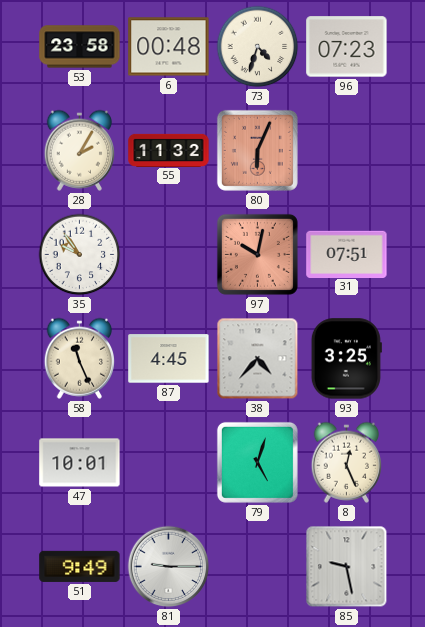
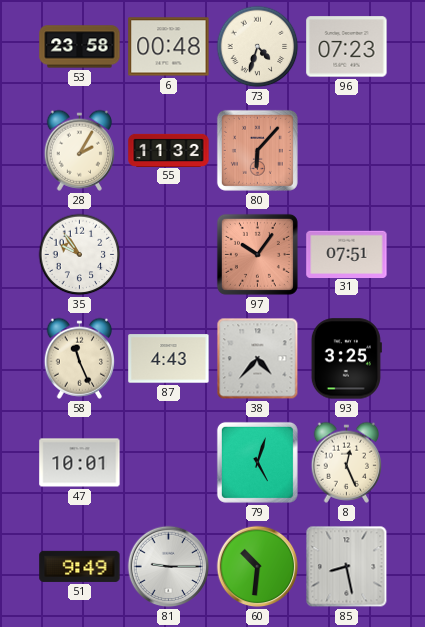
80: 6:04 -> 6:07
97: 10:02 -> 10:06
87: 4:45 -> 4:43
60: none -> 10:31
85: 9:28 -> 8:28
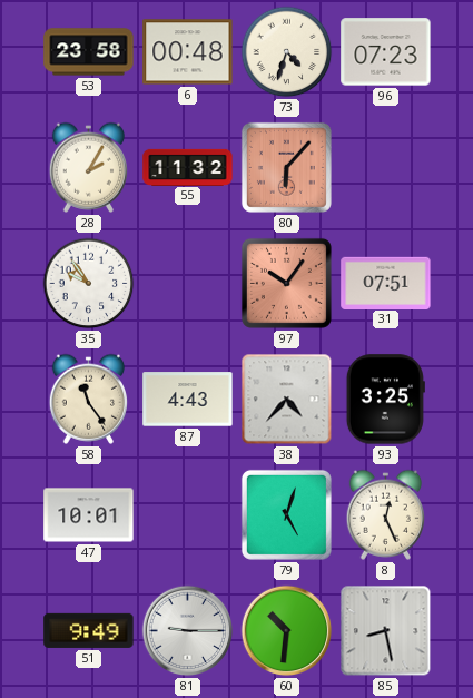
58: 11:26 -> 11:24
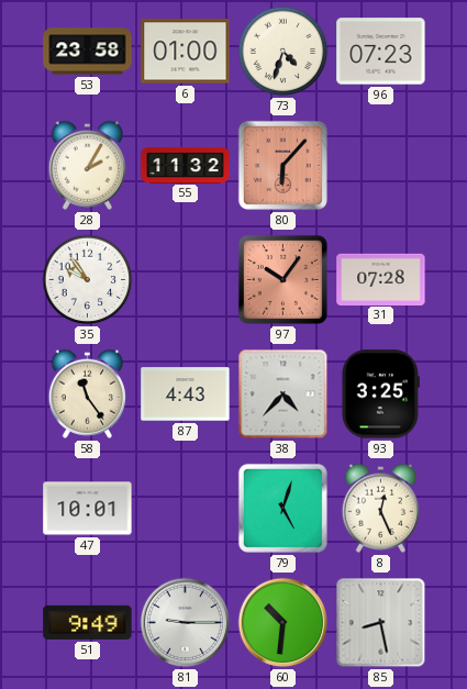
6: 00:48 -> 01:00
31: 07:51 -> 07:28
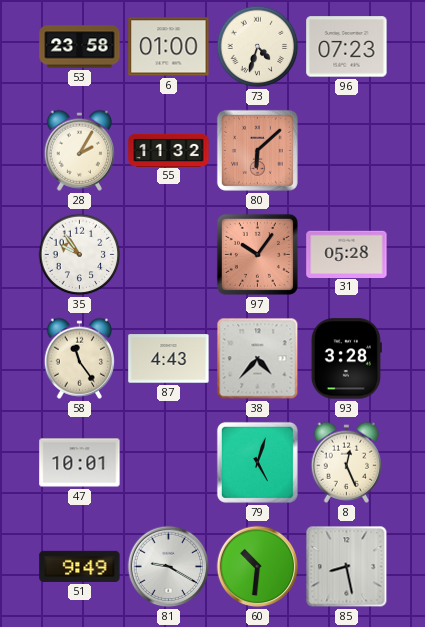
80: 6:07 -> 6:08
31: 07:28 -> 05:28
93: 3:25 -> 3:28
81: 9:15 -> 9:20
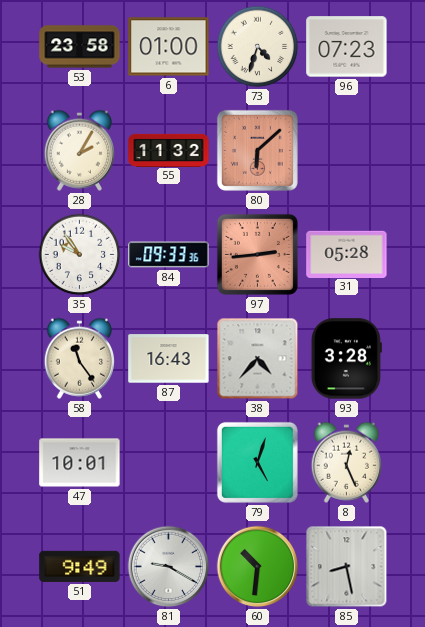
84: none -> 09:33
97: 10:06 -> 2:44
87: 4:43 -> 16:43
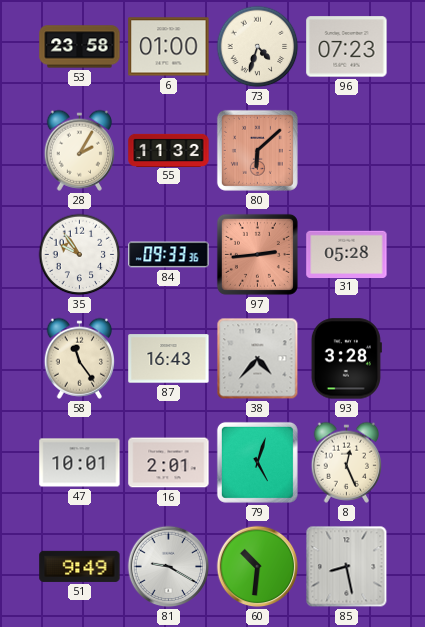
16: none -> 2:01
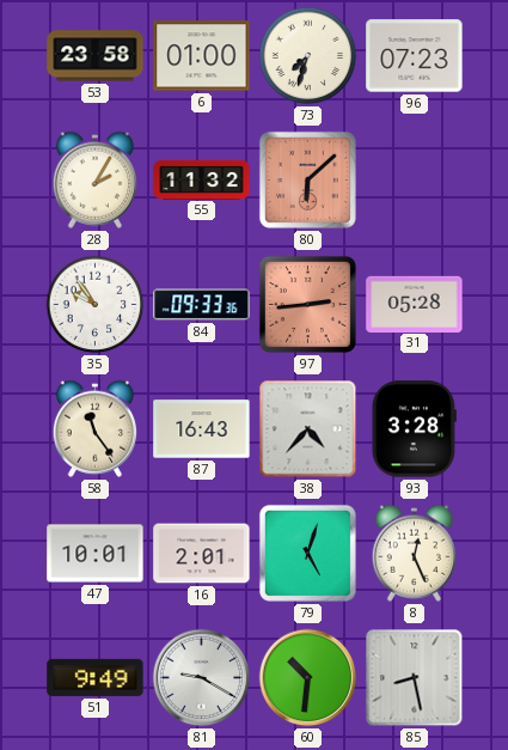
73: 4:33 -> 7:33
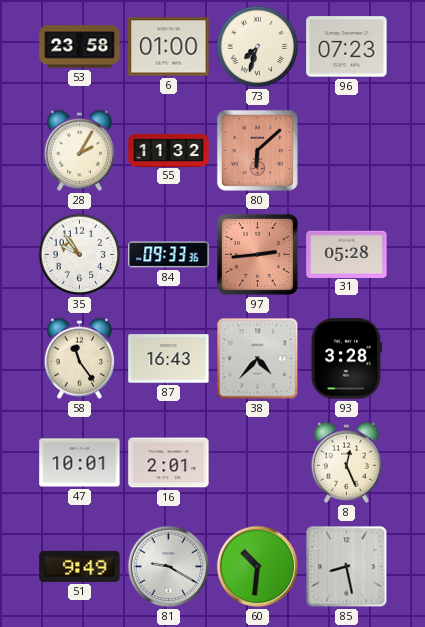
79: 5:03 -> none
